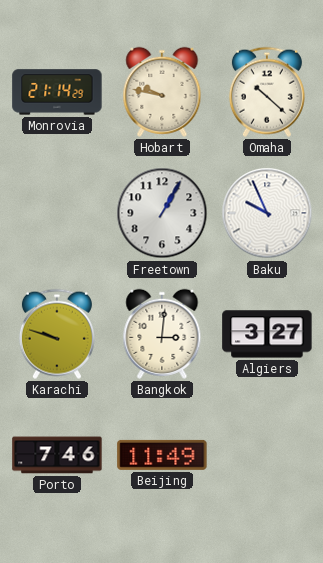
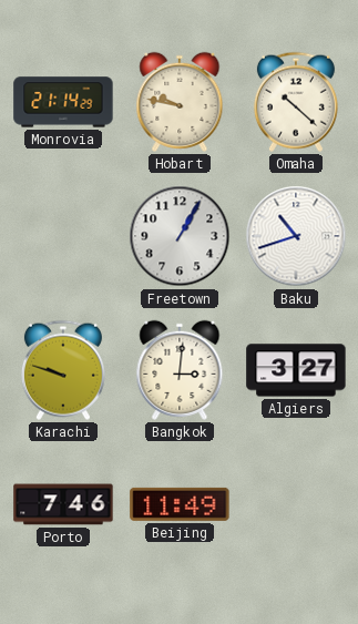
Baku: 9:56 -> 10:42
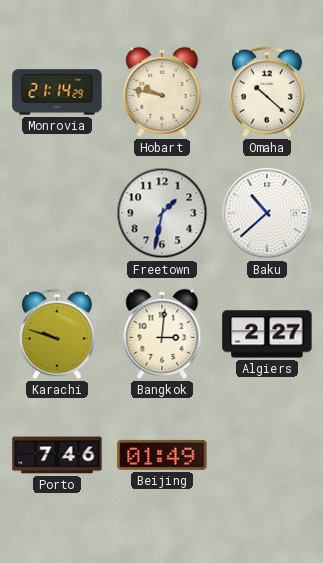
Freetown: 1:05 -> 1:32
Baku: 10:42 -> 10:38
Algiers: 3:27 -> 2:27
Beijing: 11:49 -> 01:49
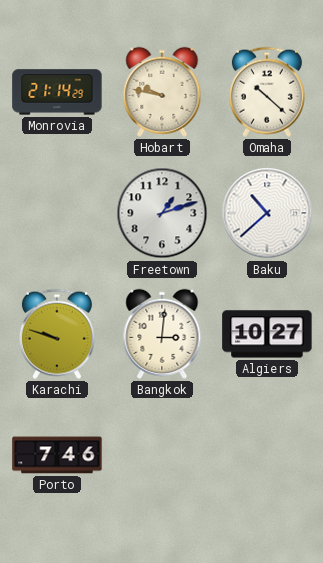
Freetown: 1:32 -> 1:12
Algiers: 2:27 -> 10:27
Beijing: 01:49 -> none
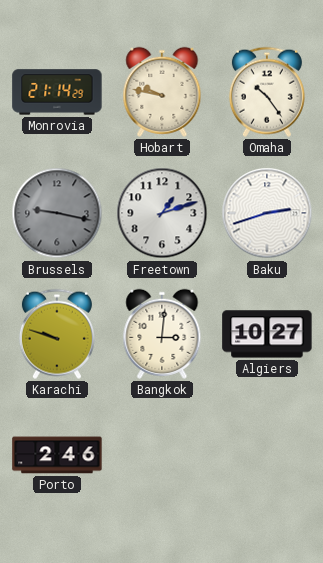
Omaha: 10:22 -> 10:24
Brussels: none -> 9:17
Baku: 10:38 -> 2:42
Porto: 7:46 -> 2:46
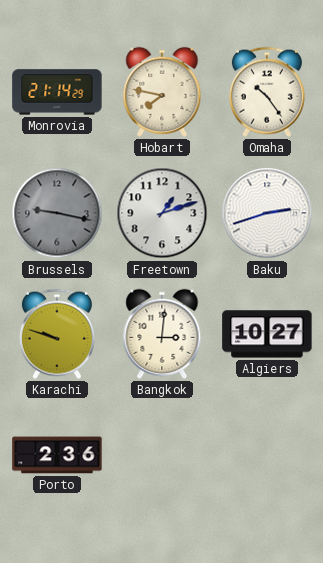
Hobart: 9:47 -> 7:47
Porto: 2:46 -> 2:36
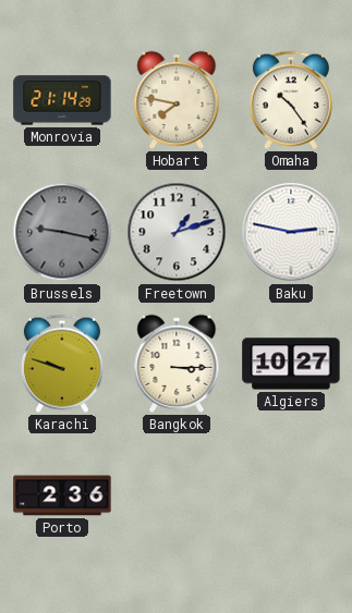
Baku: 2:42 -> 2:47
Bangkok: 3:01 -> 3:15
